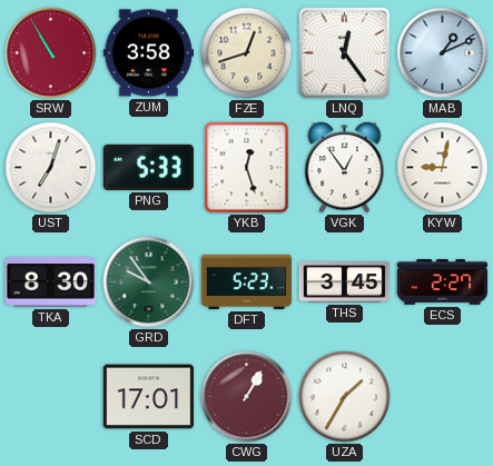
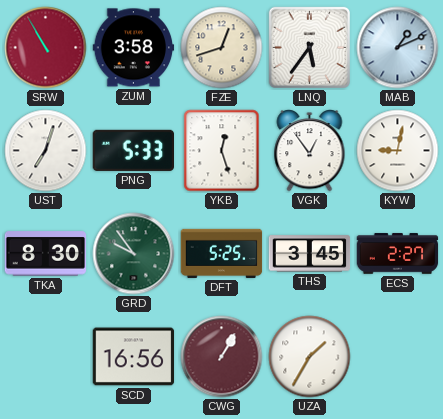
LNQ: 12:24 -> 5:36
DFT: 5:23 -> 5:25
SCD: 17:01 -> 16:56
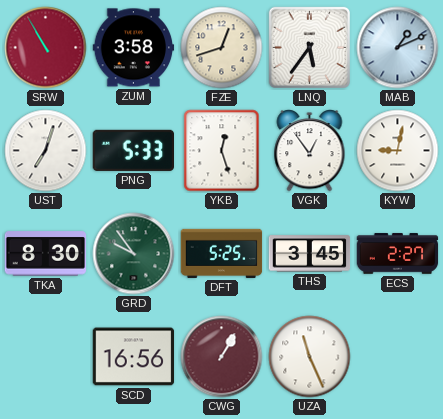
UZA: 1:35 -> 11:26
